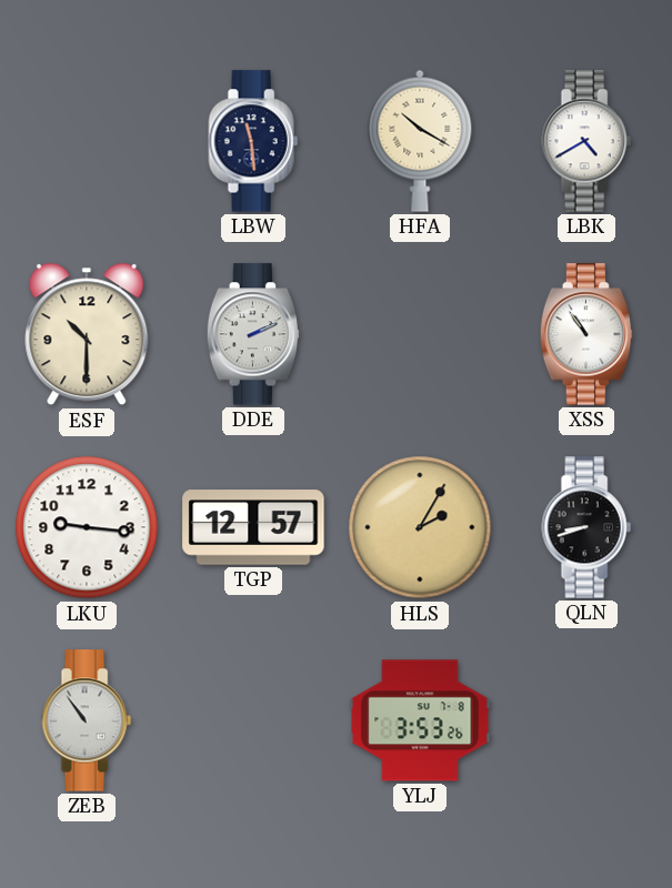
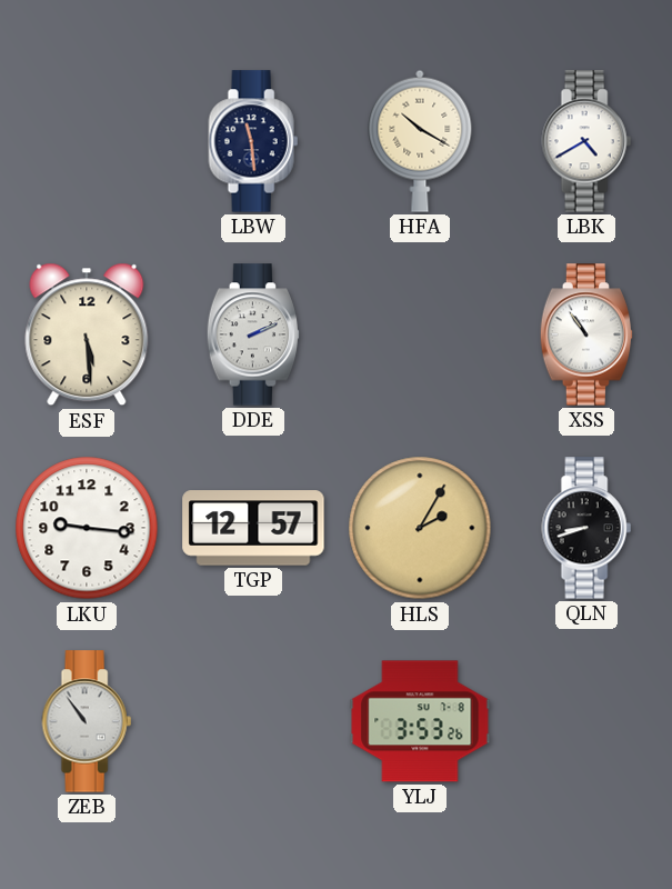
ESF: 10:30 -> 5:29
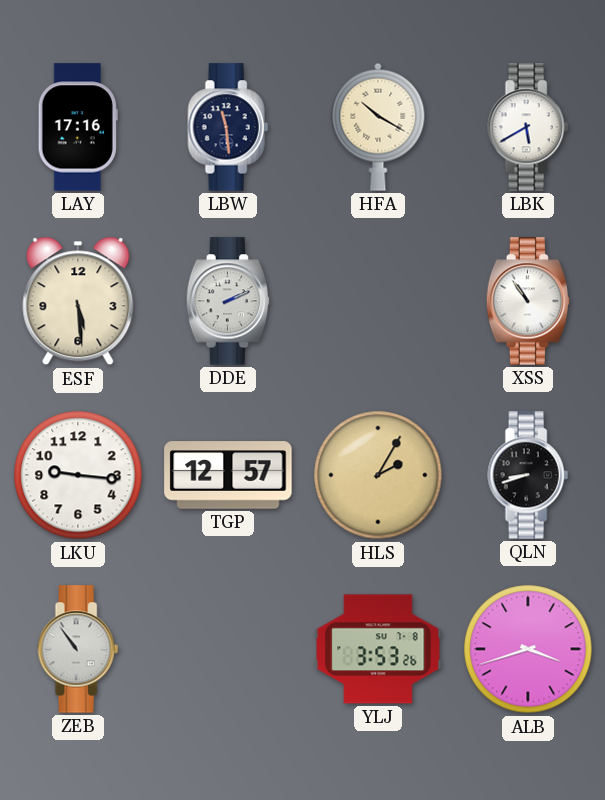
LAY: none -> 17:16
LBK: 4:40 -> 5:40
ALB: none -> 3:42
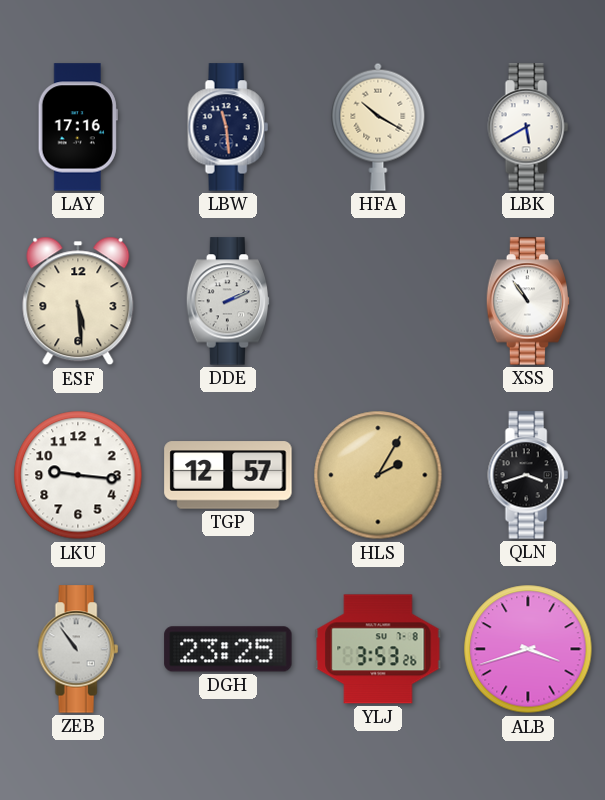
QLN: 8:42 -> 3:42
DGH: none -> 23:25
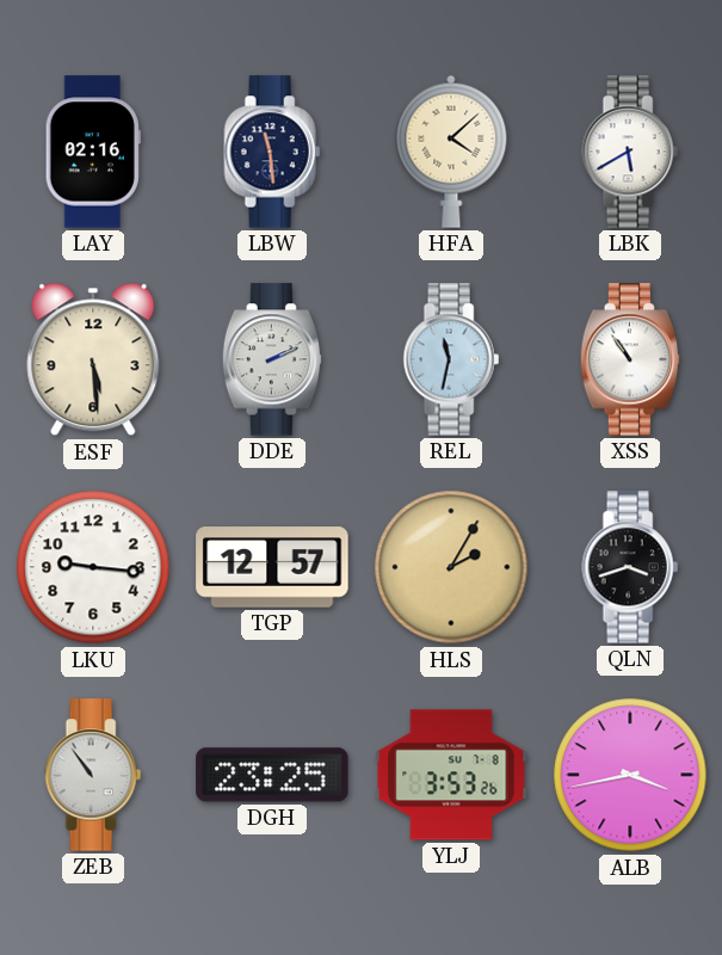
LAY: 17:16 -> 02:16
HFA: 10:20 -> 4:08
REL: none -> 11:32
ALB: 3:42 -> 3:43
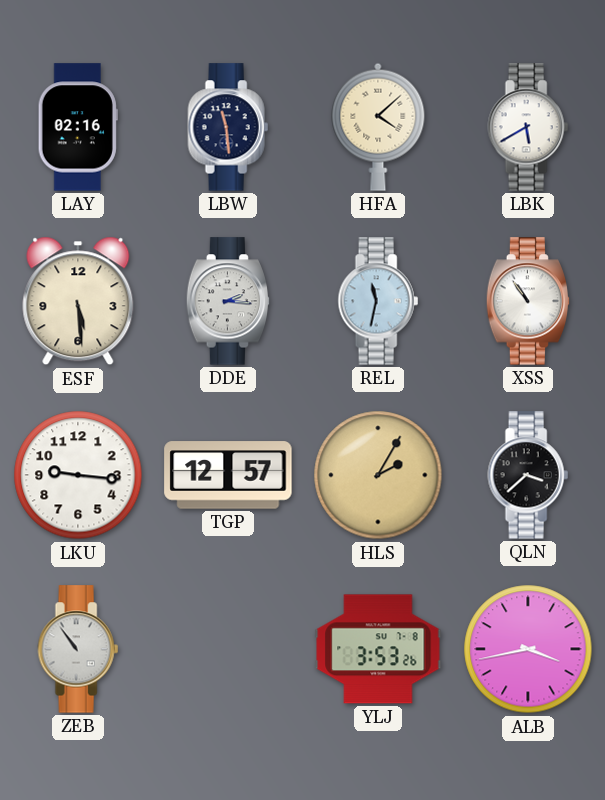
DDE: 2:11 -> 2:16
QLN: 3:42 -> 3:38
DGH: 23:25 -> none
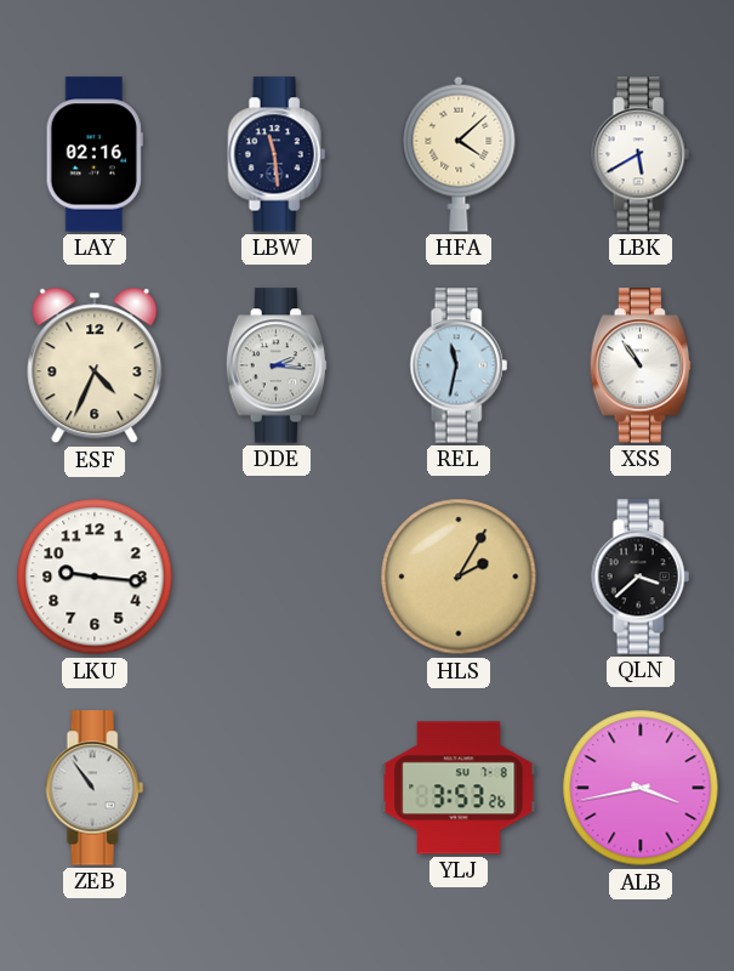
ESF: 5:29 -> 4:34
TGP: 12:57 -> none
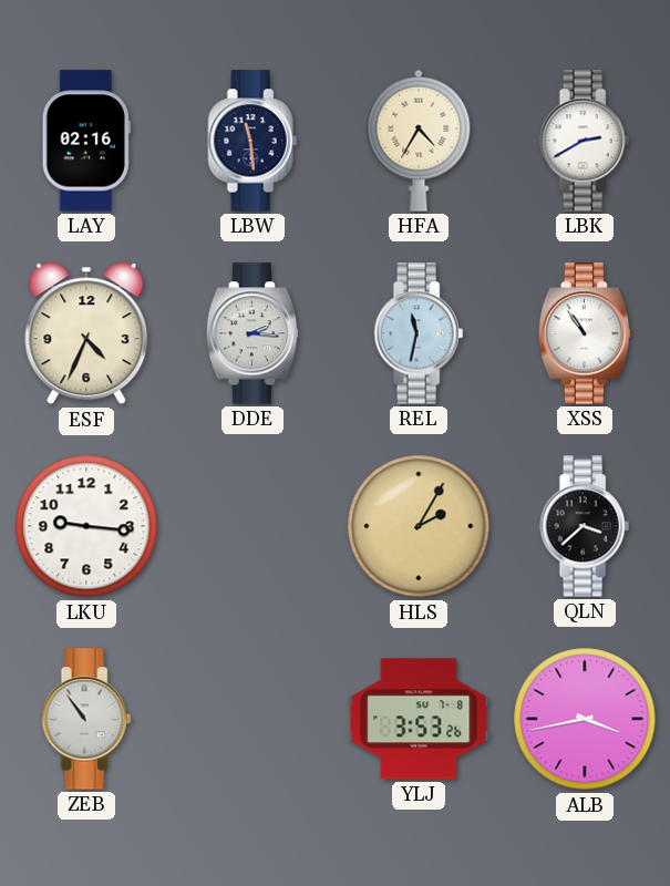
HFA: 4:08 -> 4:35
LBK: 5:40 -> 2:40
